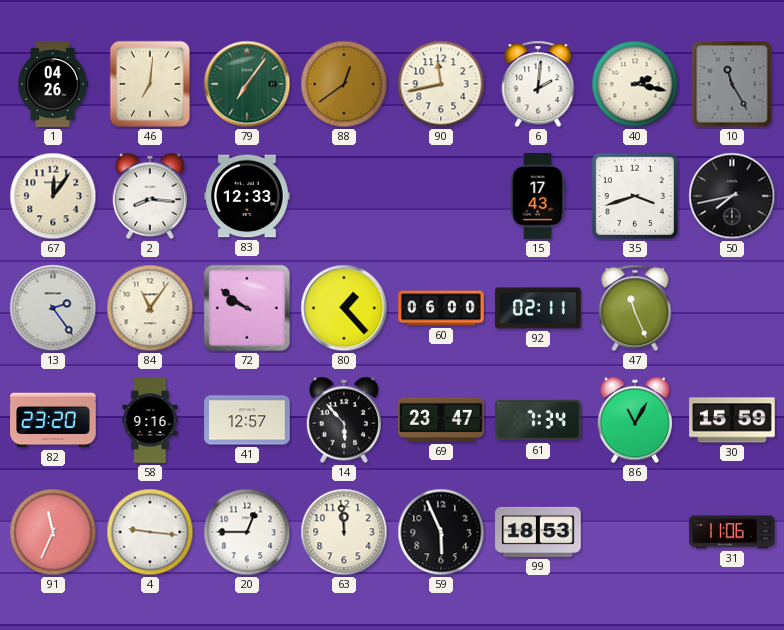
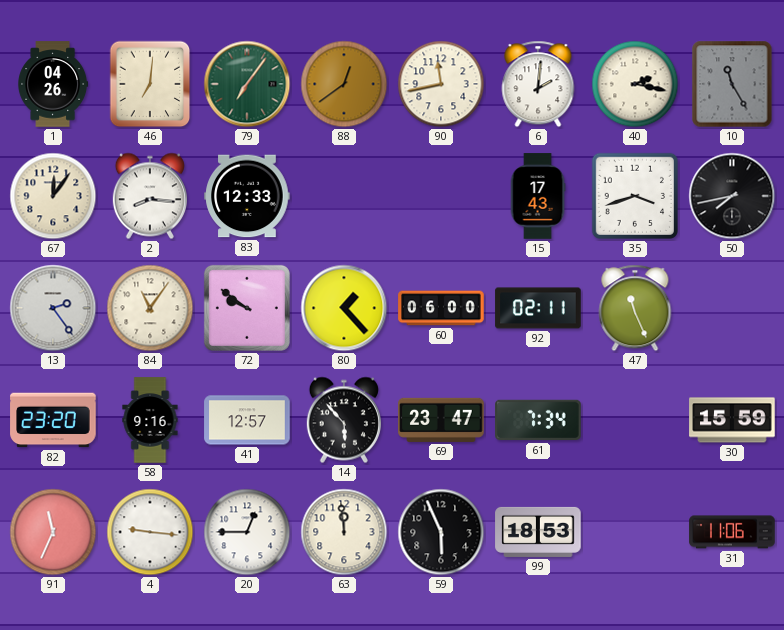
86: 11:05 -> none
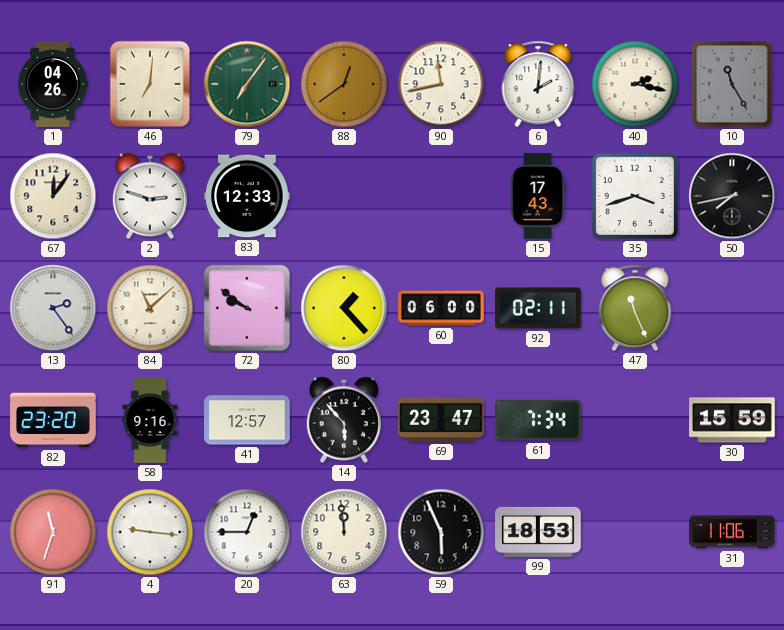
2: 8:16 -> 2:48
84: 11:06 -> 11:08
91: 11:34 -> 11:33
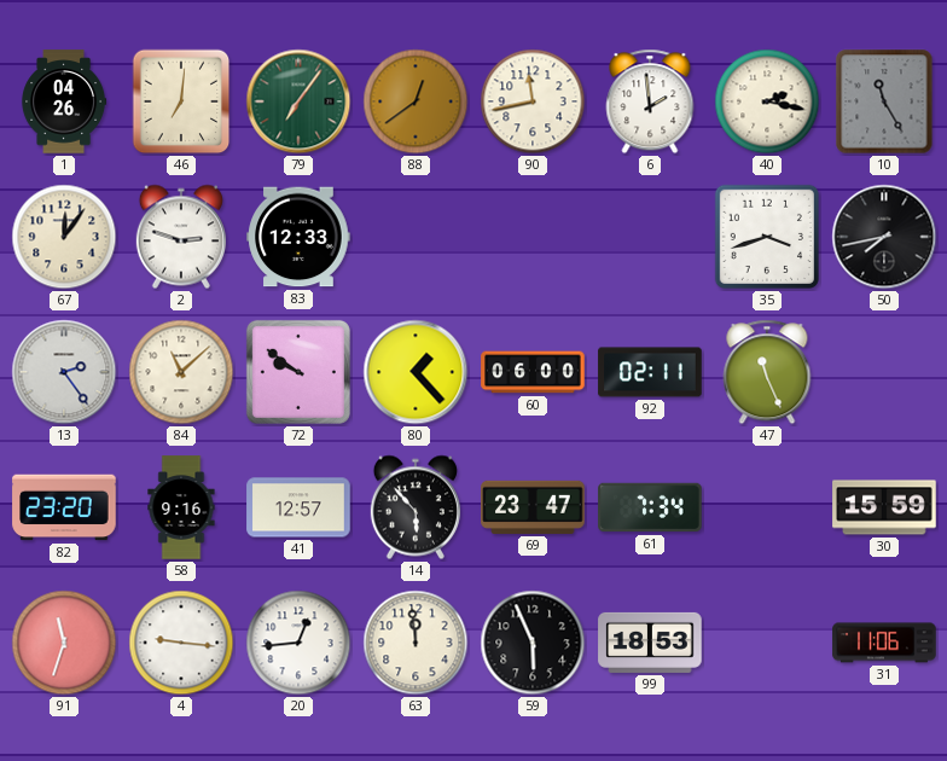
6: 2:01 -> 1:59
15: 17:43 -> none
20: 12:45 -> 12:44
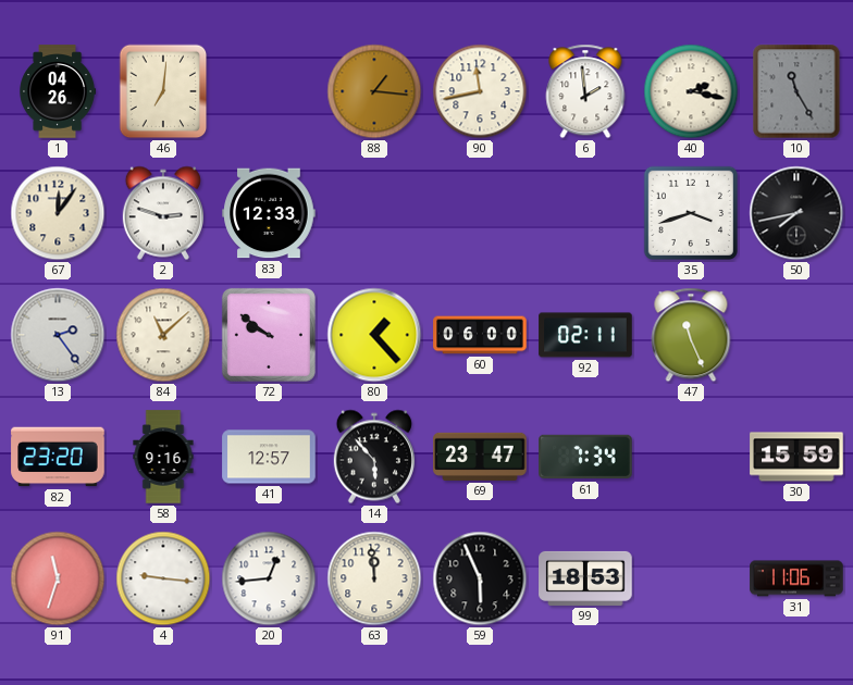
79: 7:06 -> none
88: 12:39 -> 1:16
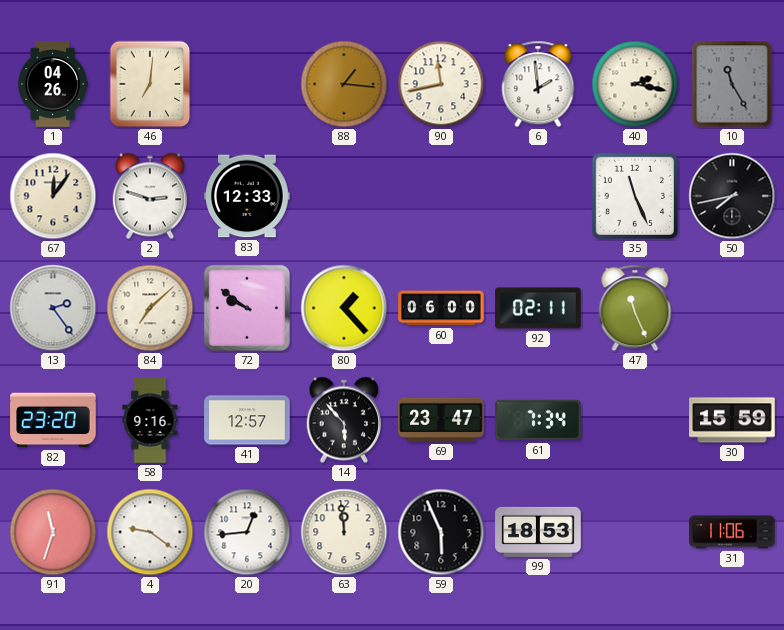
35: 3:42 -> 11:26
84: 11:08 -> 7:08
4: 9:16 -> 9:21
